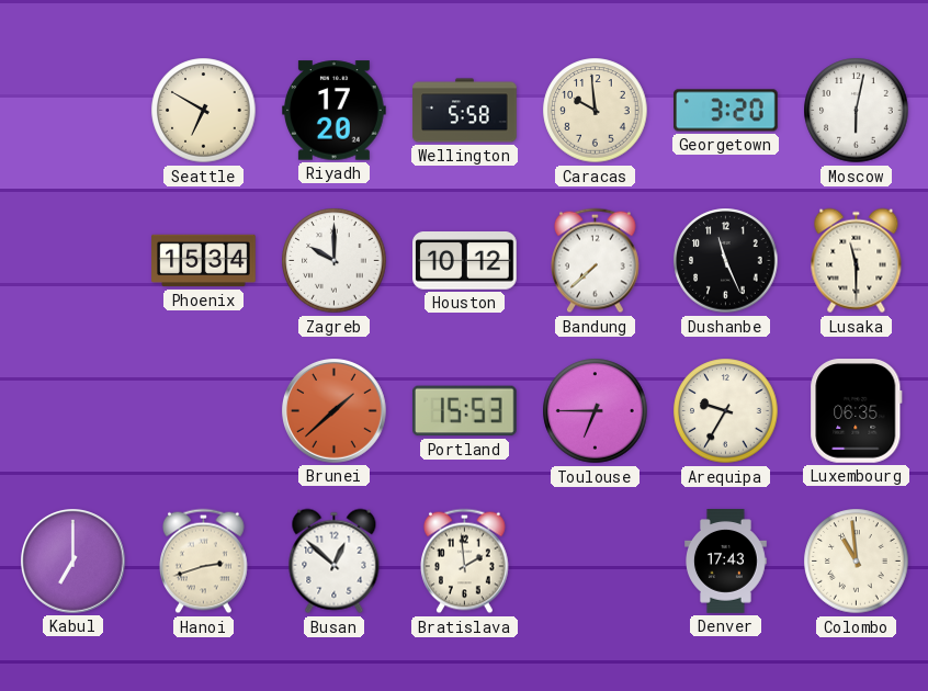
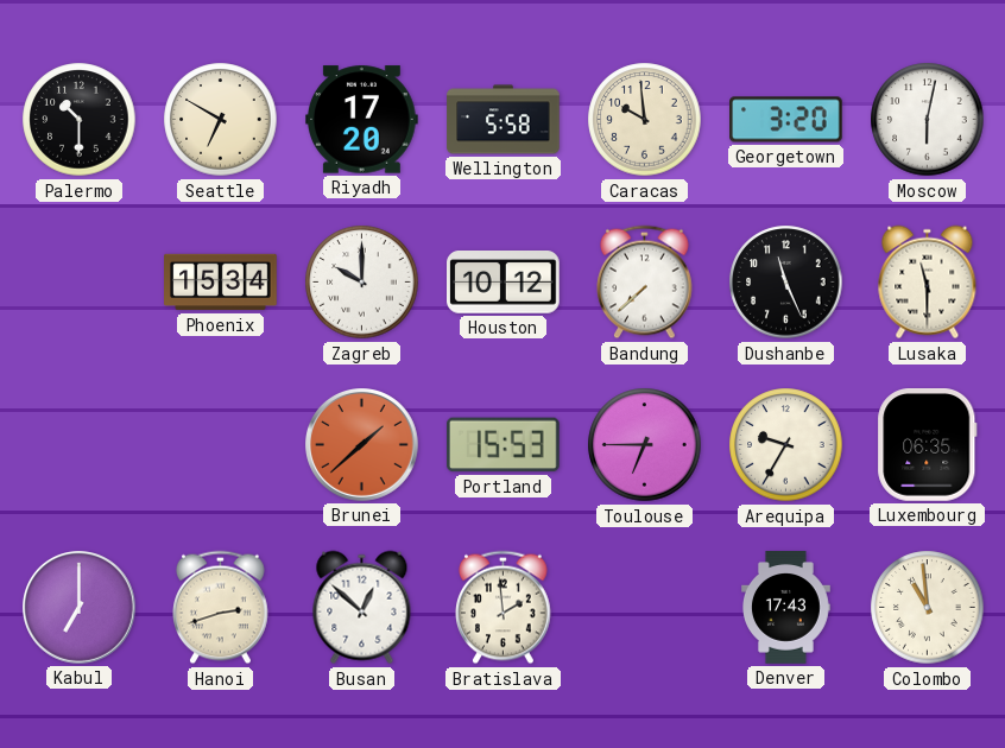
Palermo: none -> 10:30
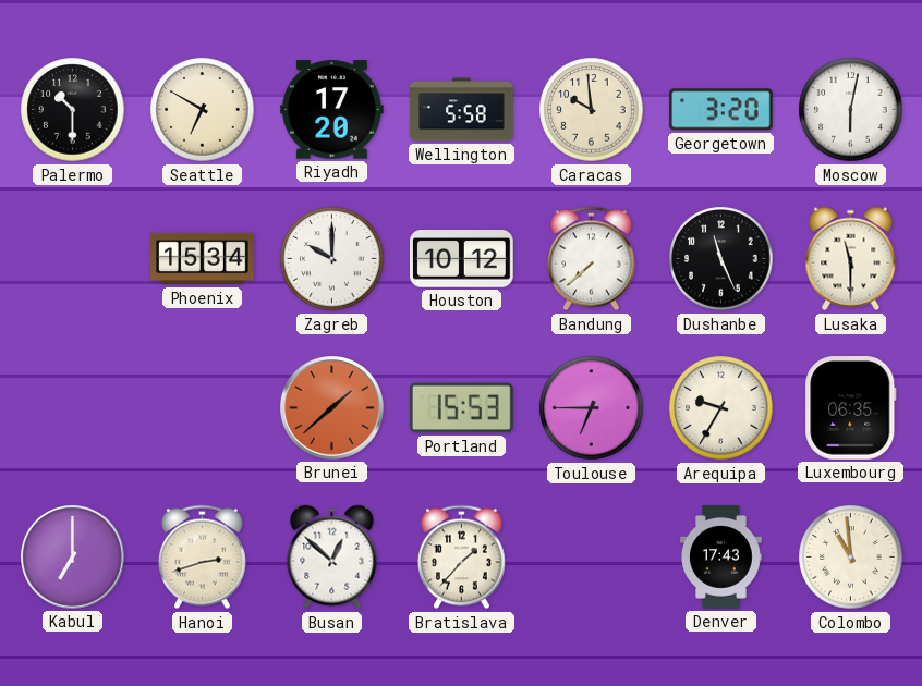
Bratislava: 1:59 -> 1:37
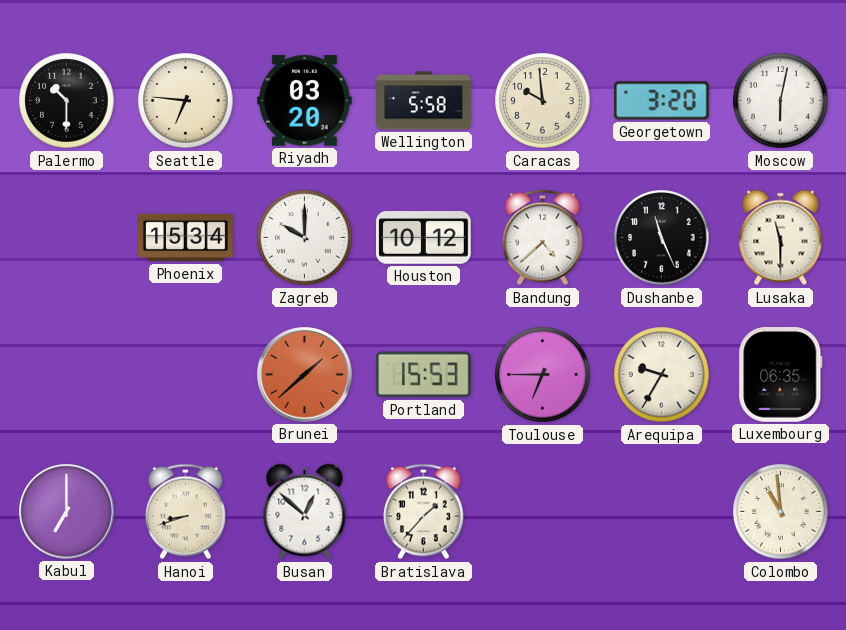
Seattle: 6:50 -> 6:46
Riyadh: 17:20 -> 03:20
Bandung: 7:38 -> 4:38
Hanoi: 2:42 -> 8:42
Denver: 17:43 -> none
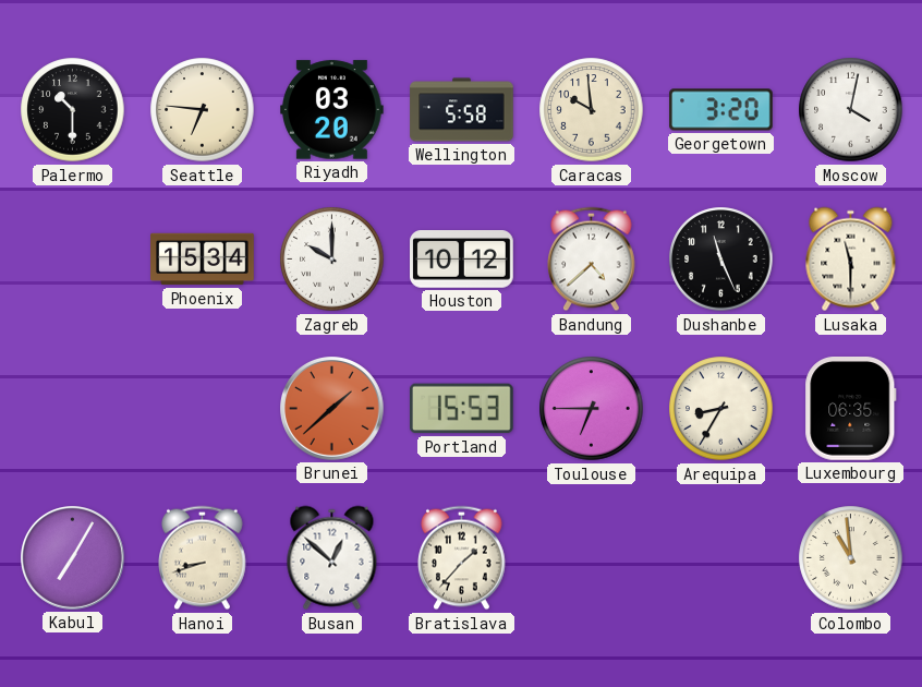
Moscow: 6:02 -> 4:02
Arequipa: 9:35 -> 8:35
Kabul: 7:00 -> 7:05
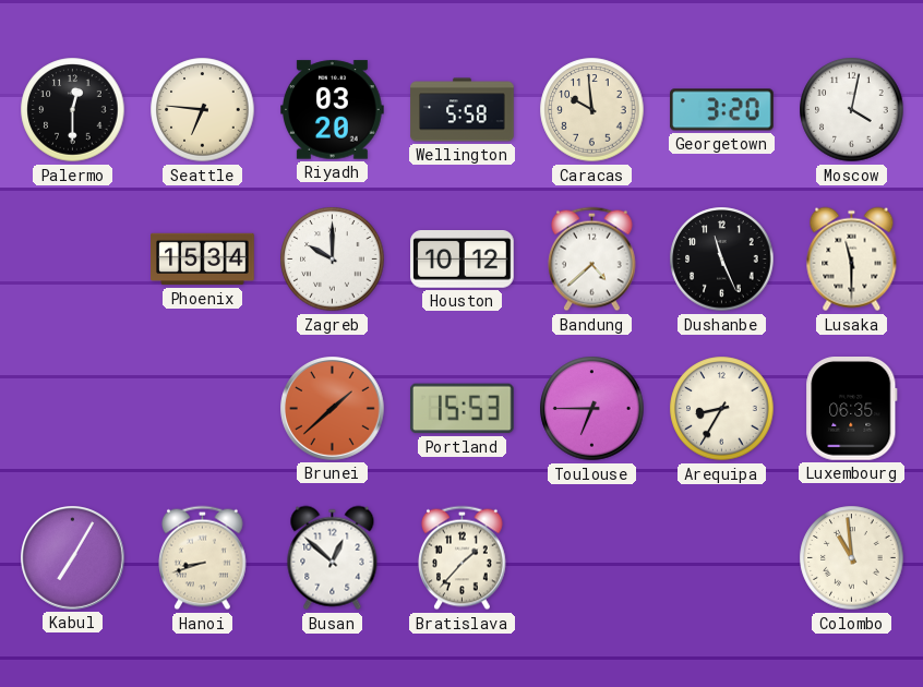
Palermo: 10:30 -> 12:30
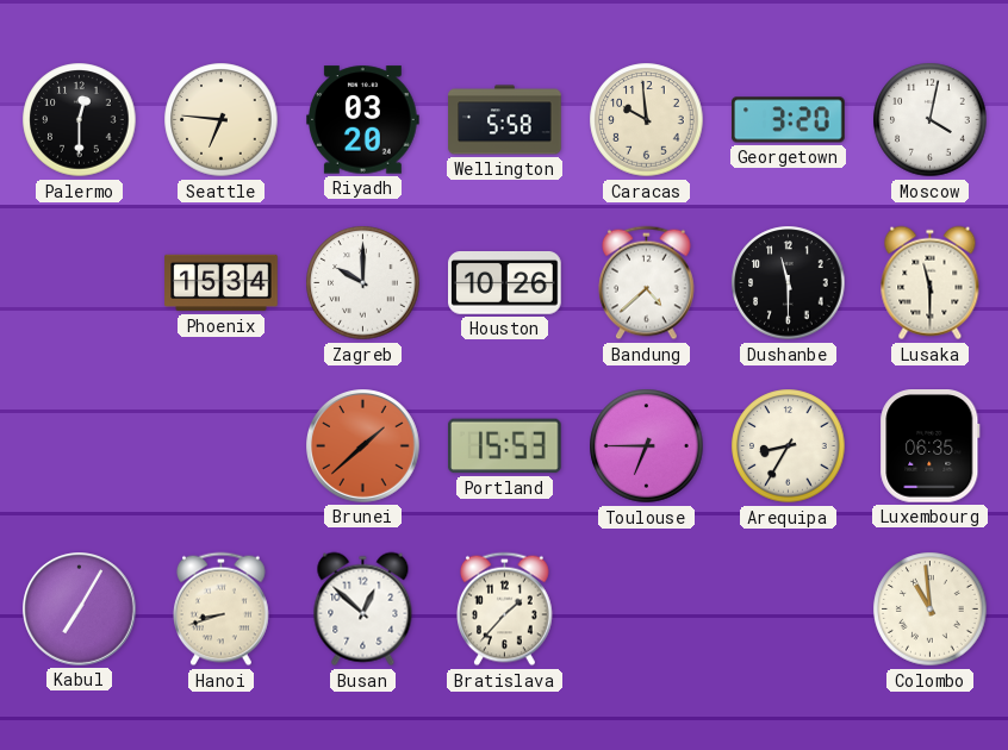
Houston: 10:12 -> 10:26
Dushanbe: 11:26 -> 11:30
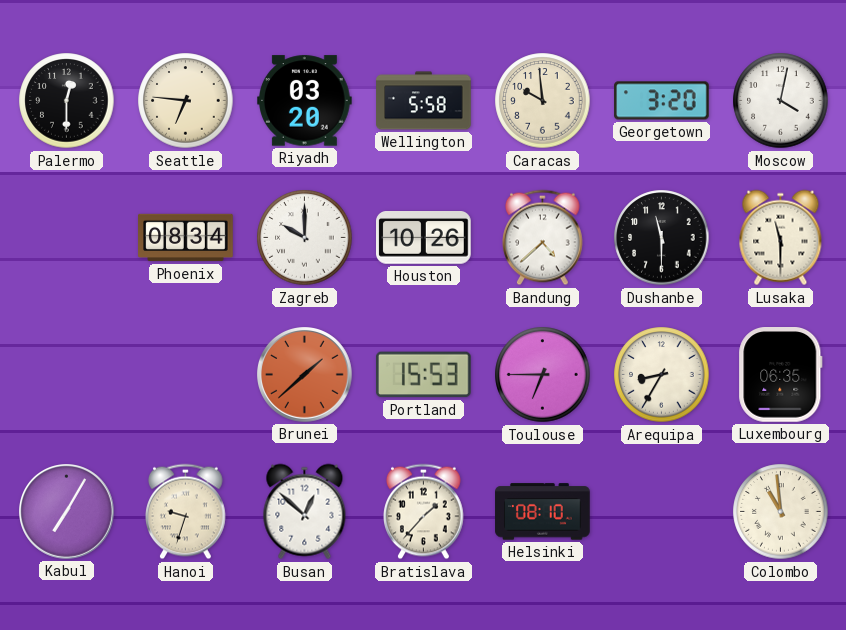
Phoenix: 15:34 -> 08:34
Hanoi: 8:42 -> 9:33
Helsinki: none -> 08:10
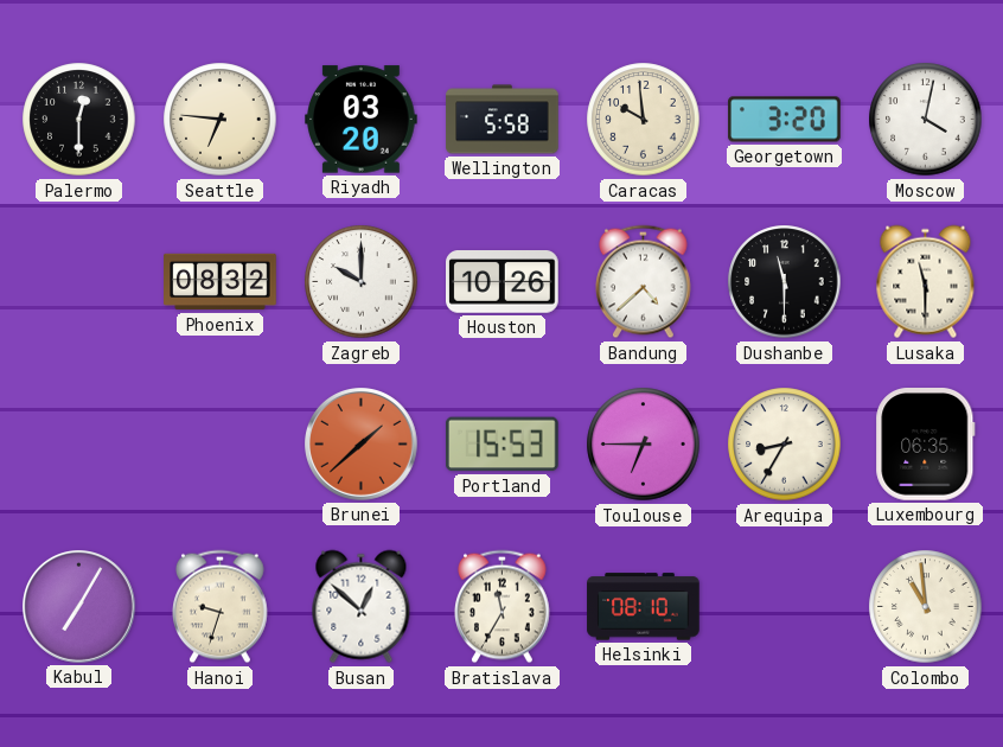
Phoenix: 08:34 -> 08:32
Bratislava: 1:37 -> 11:35
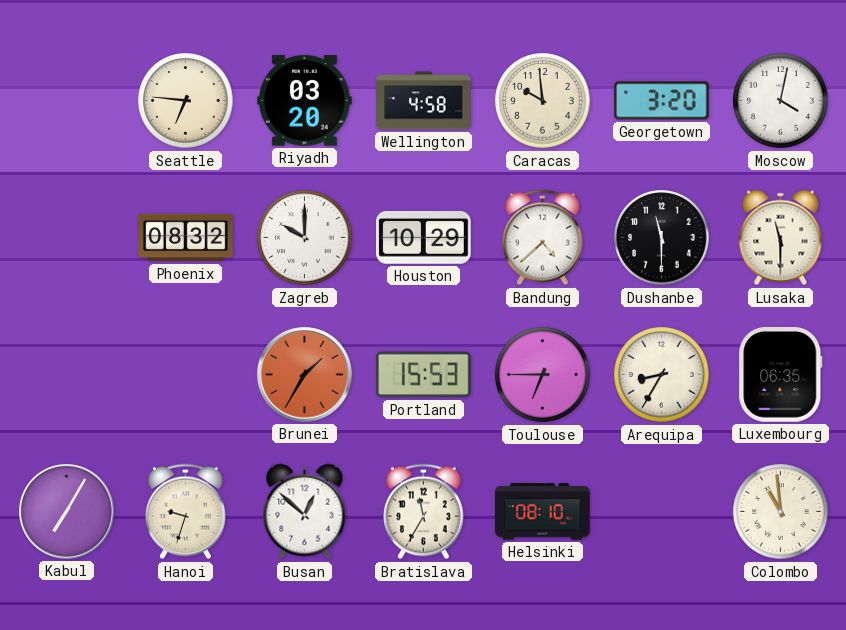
Palermo: 12:30 -> none
Wellington: 5:58 -> 4:58
Houston: 10:26 -> 10:29
Brunei: 1:38 -> 1:35
